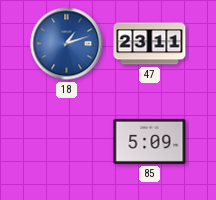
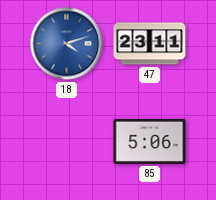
18: 1:12 -> 4:12
85: 5:09 -> 5:06
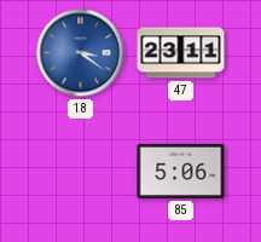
18: 4:12 -> 3:21
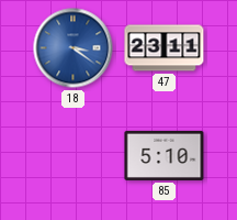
85: 5:06 -> 5:10
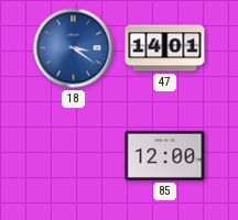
47: 23:11 -> 14:01
85: 5:10 -> 12:00
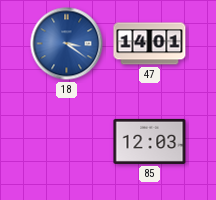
85: 12:00 -> 12:03
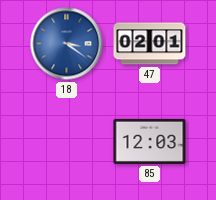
47: 14:01 -> 02:01
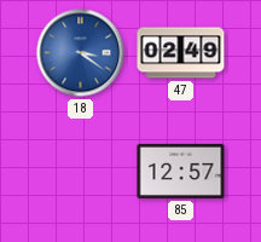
47: 02:01 -> 02:49
85: 12:03 -> 12:57
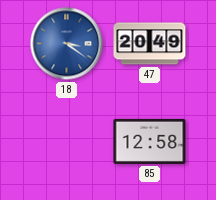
47: 02:49 -> 20:49
85: 12:57 -> 12:58
